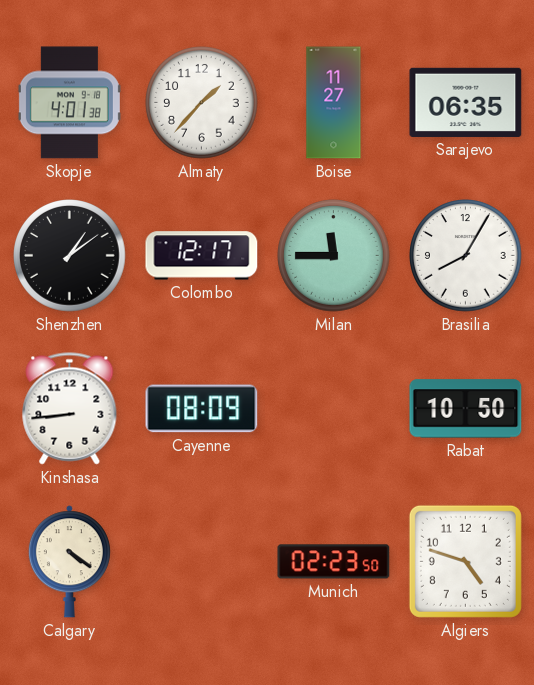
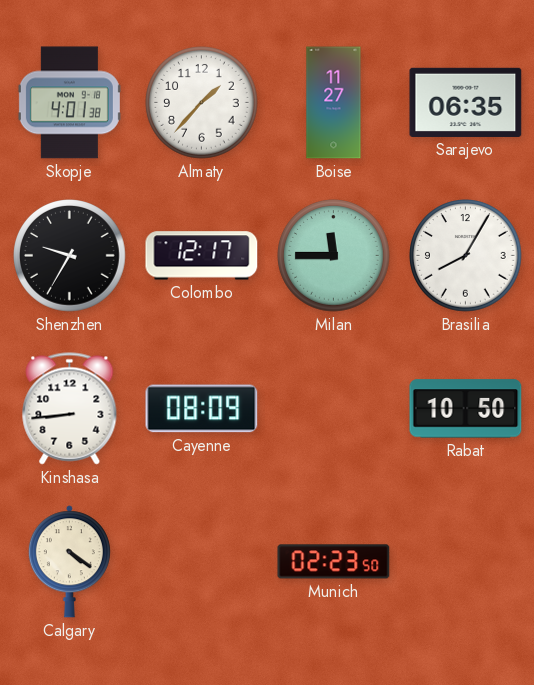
Shenzhen: 1:09 -> 9:35
Algiers: 4:48 -> none
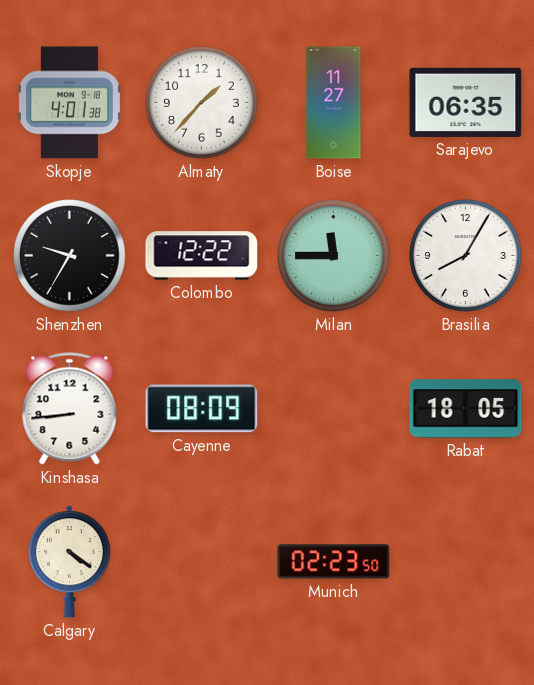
Colombo: 12:17 -> 12:22
Rabat: 10:50 -> 18:05
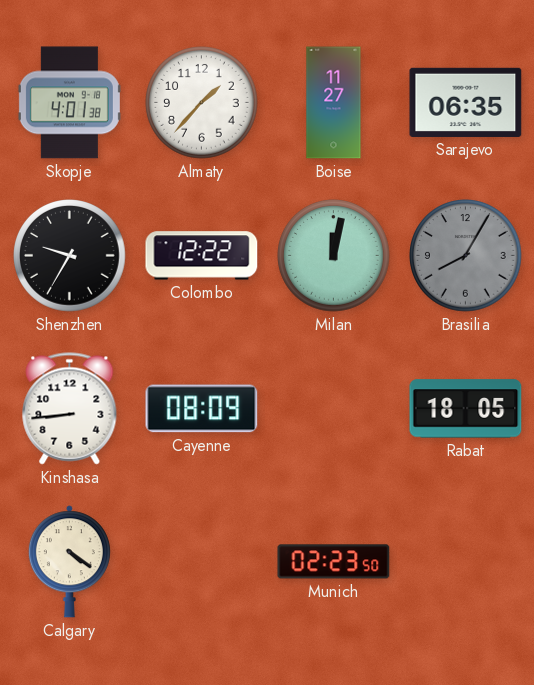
Milan: 11:45 -> 12:02
Brasilia dial: white -> grey
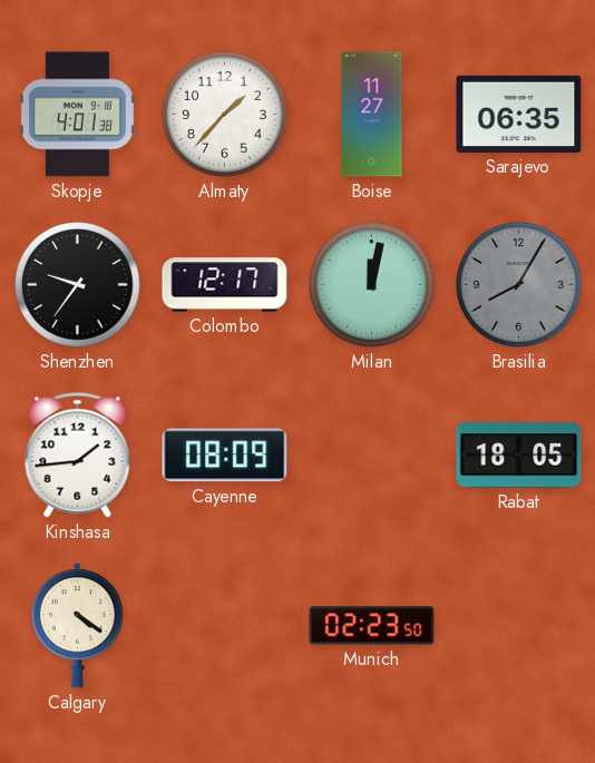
Shenzhen: 9:35 -> 9:36
Colombo: 12:22 -> 12:17
Kinshasa: 8:44 -> 1:44
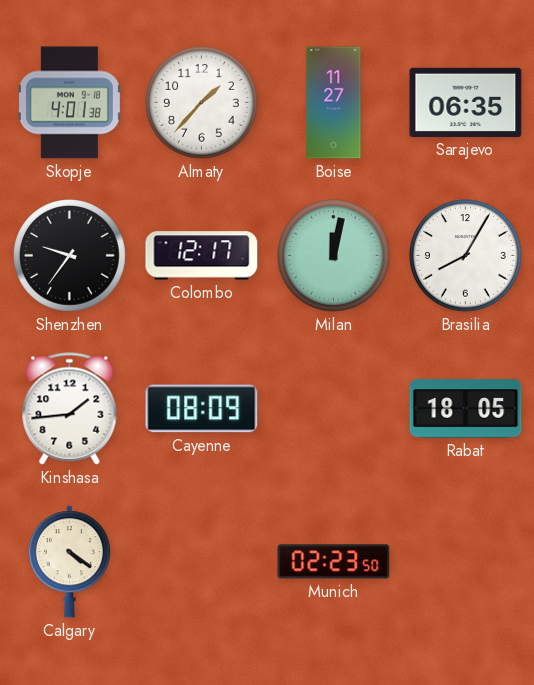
Brasilia dial: grey -> white
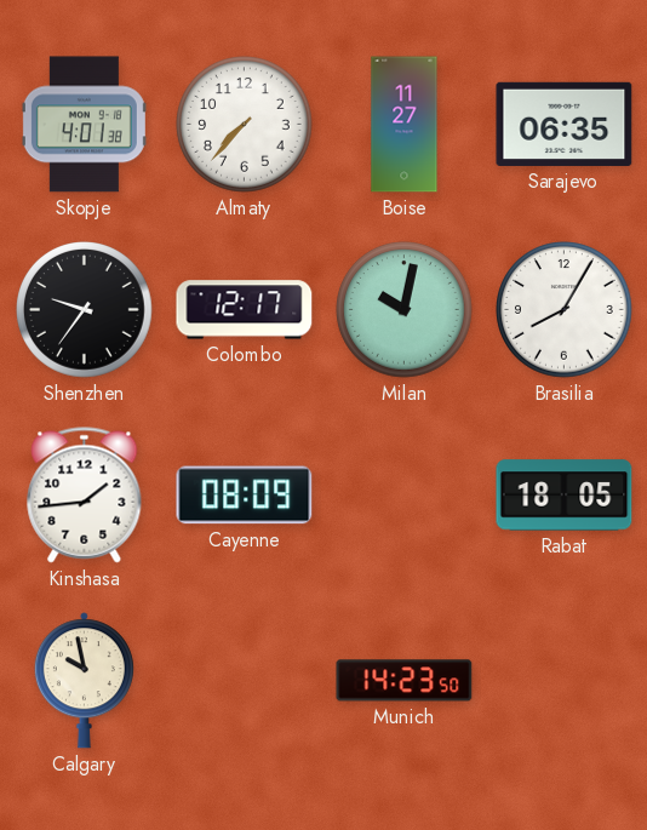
Almaty: 1:37 -> 7:37
Milan: 12:02 -> 10:02
Calgary: 4:21 -> 9:58
Munich: 02:23 -> 14:23
